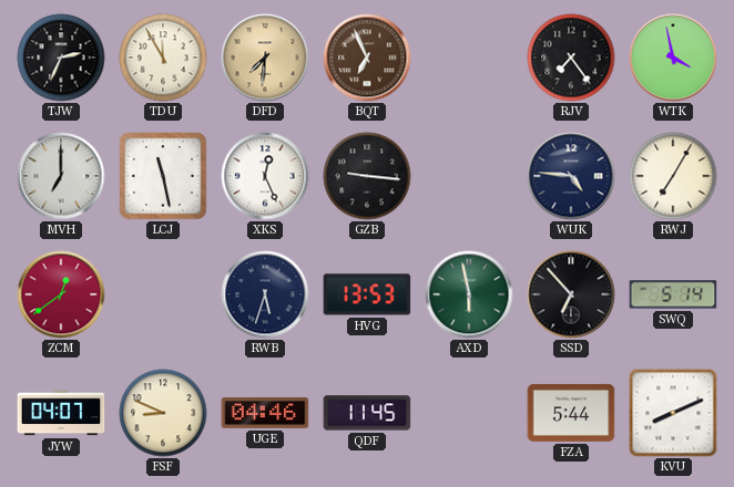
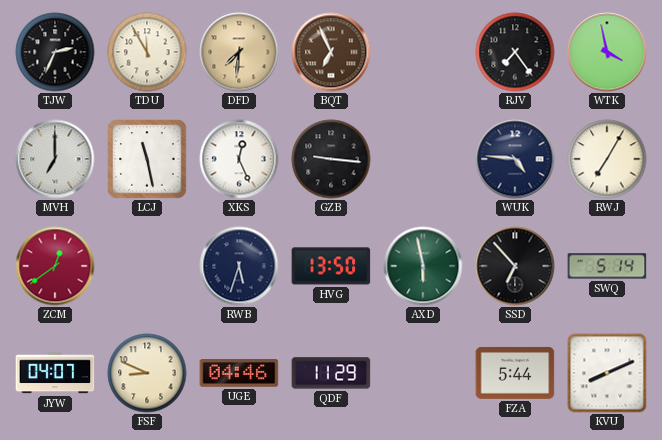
HVG: 13:53 -> 13:50
QDF: 11:45 -> 11:29
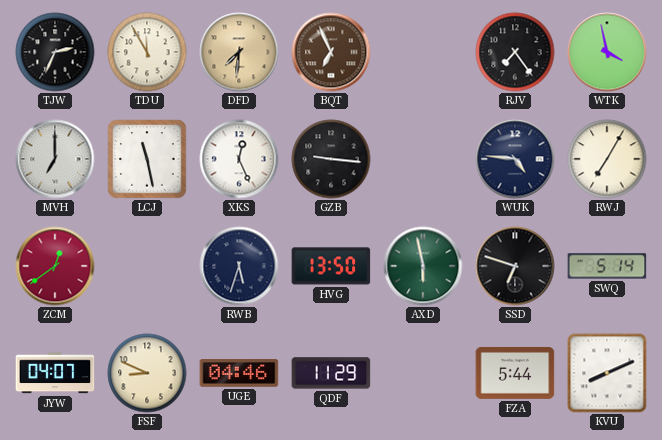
SSD: 6:53 -> 6:48
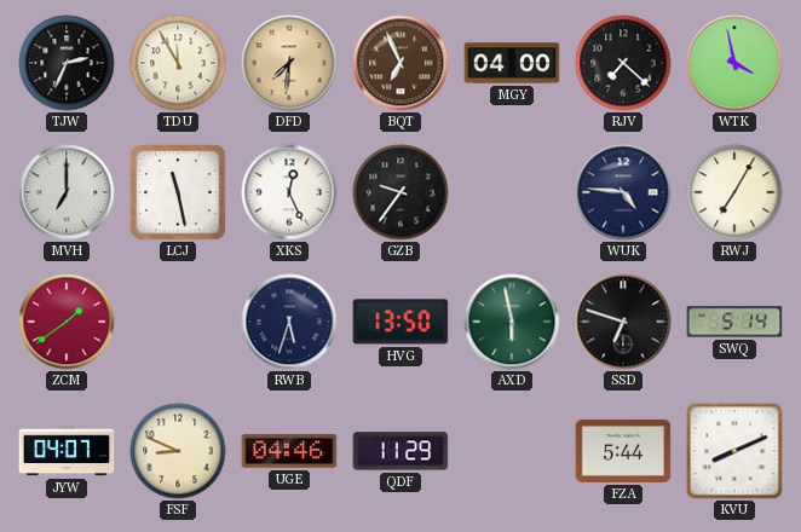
MGY: none -> 04:00
RJV: 7:24 -> 7:22
GZB: 9:16 -> 9:36
ZCM: 12:39 -> 1:39
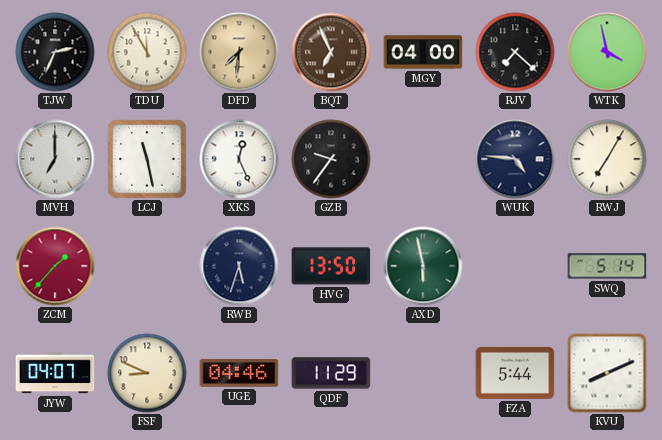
ZCM: 1:39 -> 1:37
SSD: 6:48 -> none
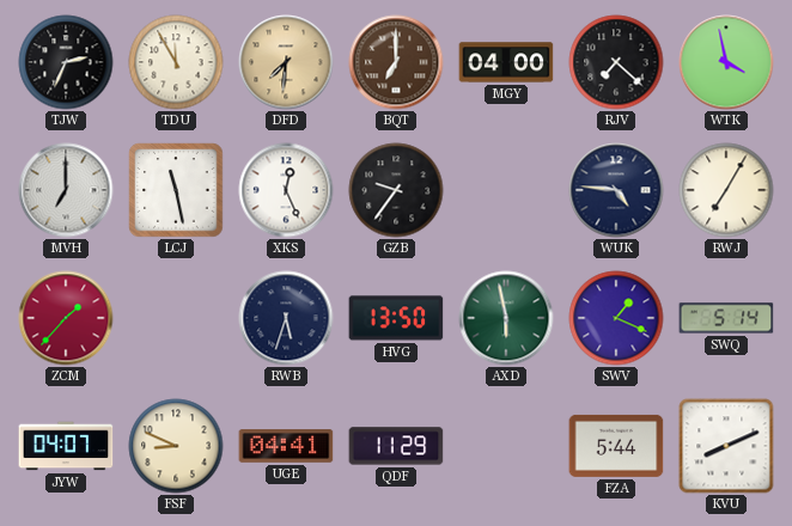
BQT: 6:56 -> 7:00
SWV: none -> 1:19
UGE: 04:46 -> 04:41
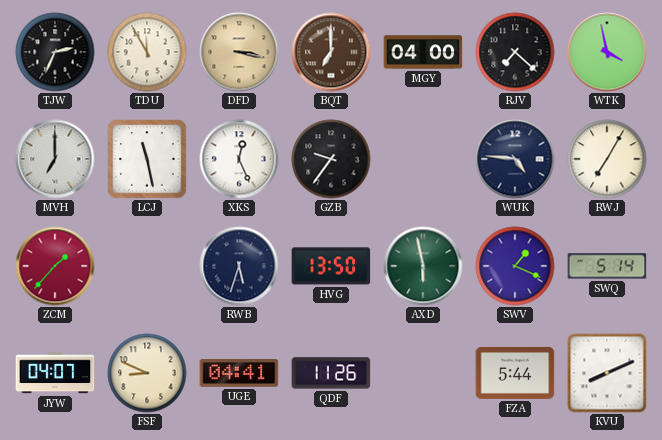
DFD: 7:31 -> 3:17
QDF: 11:29 -> 11:26
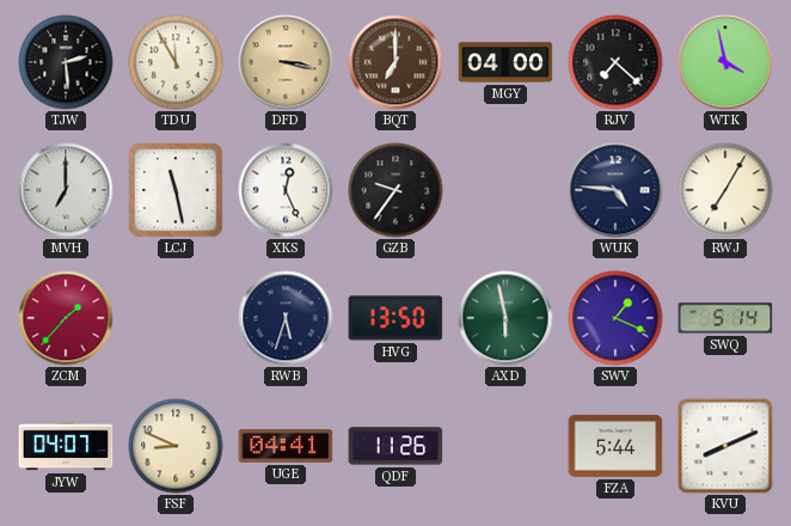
TJW: 2:34 -> 2:29
